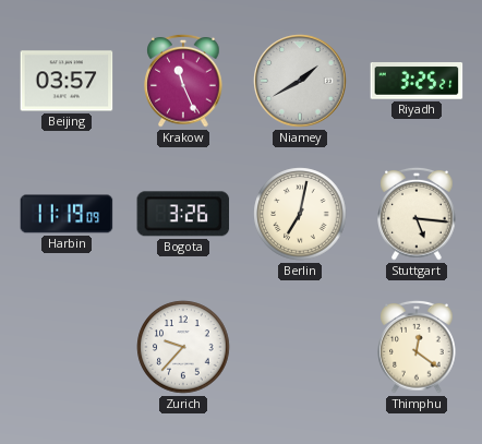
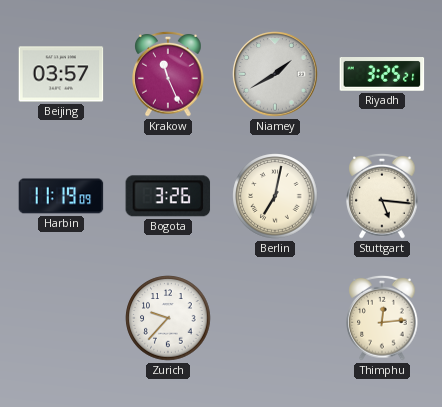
Thimphu: 12:21 -> 12:14
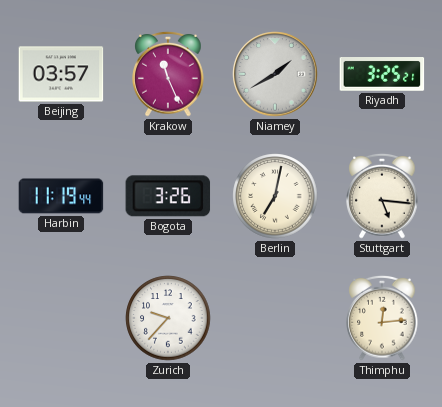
Harbin: 11:19:09 -> 11:19:44
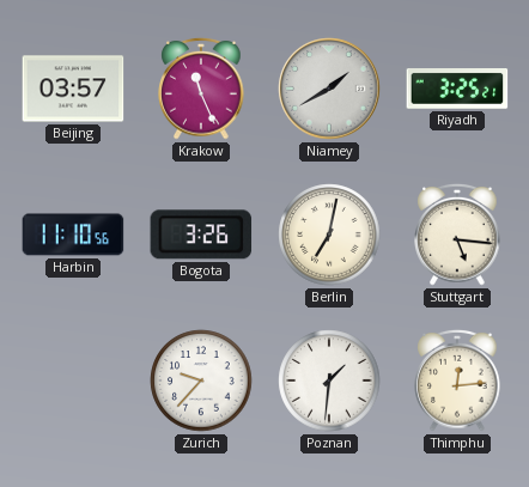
Harbin: 11:19 -> 11:10
Poznan: none -> 1:31
